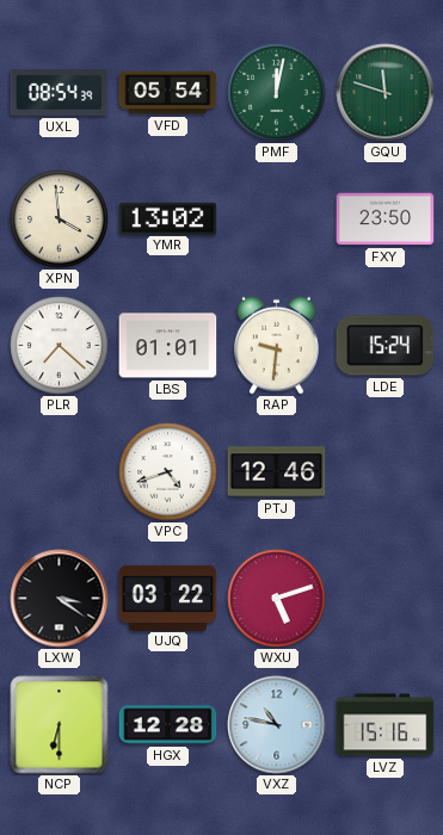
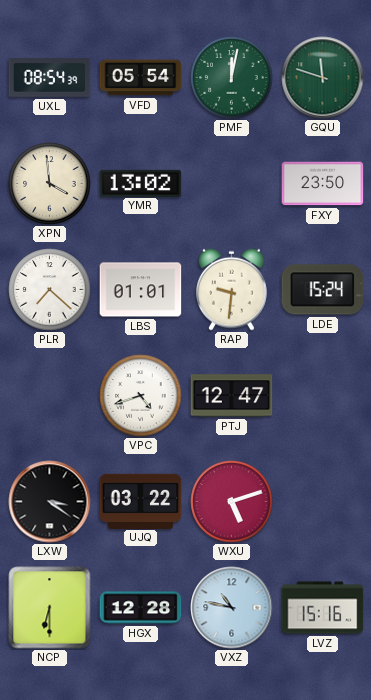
PTJ: 12:46 -> 12:47
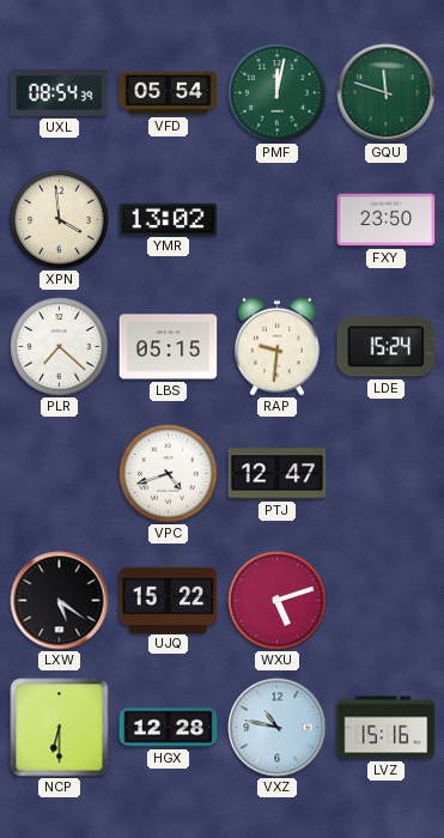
LBS: 01:01 -> 05:15
LXW: 3:21 -> 5:21
UJQ: 03:22 -> 15:22
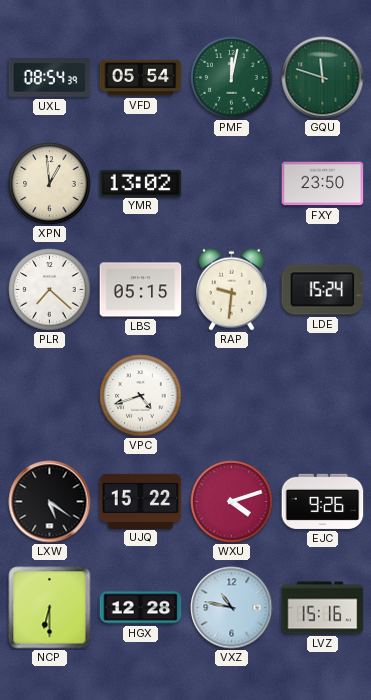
XPN: 3:59 -> 12:59
PTJ: 12:47 -> none
WXU: 5:12 -> 4:12
EJC: none -> 9:26
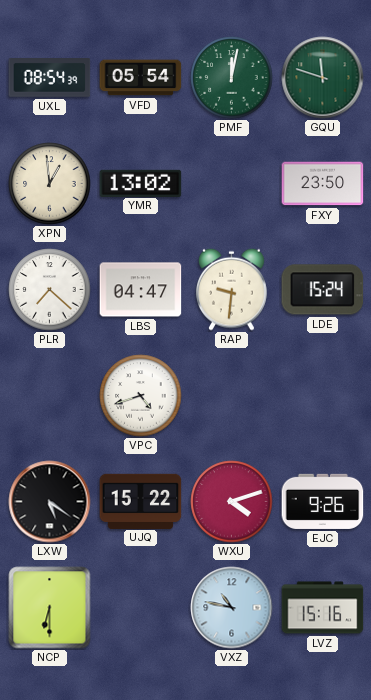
LBS: 05:15 -> 04:47
HGX: 12:28 -> none
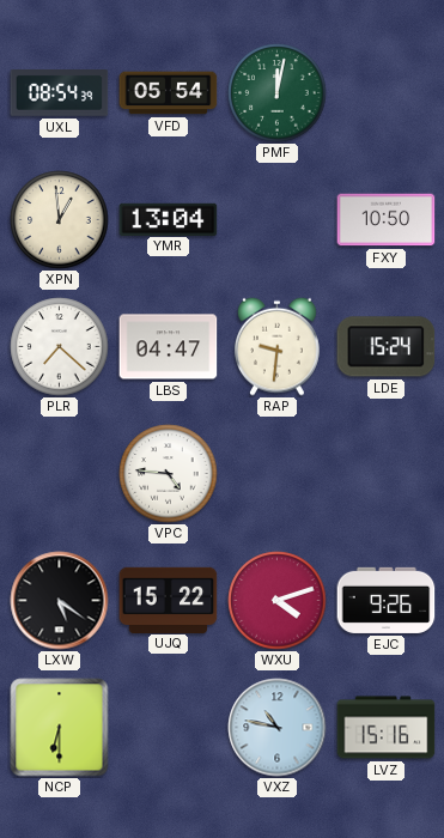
GQU: 11:48 -> none
YMR: 13:02 -> 13:04
FXY: 23:50 -> 10:50
VPC: 4:42 -> 4:46
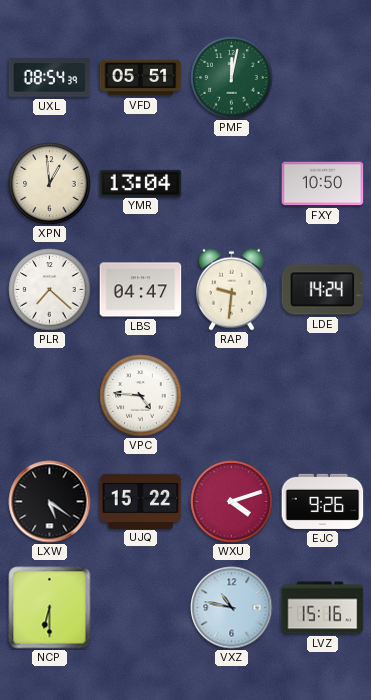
VFD: 05:54 -> 05:51
LDE: 15:24 -> 14:24
